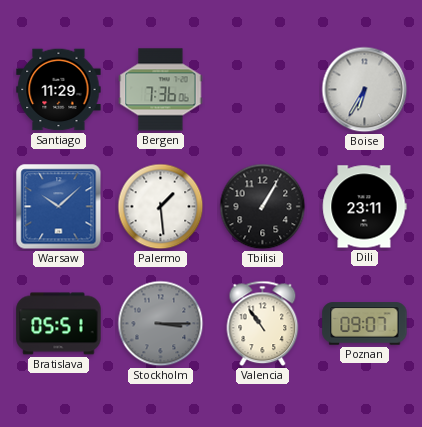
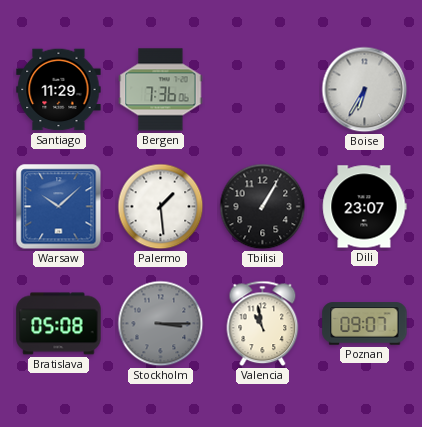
Dili: 23:11 -> 23:07
Bratislava: 05:51 -> 05:08
Valencia: 10:54 -> 10:58
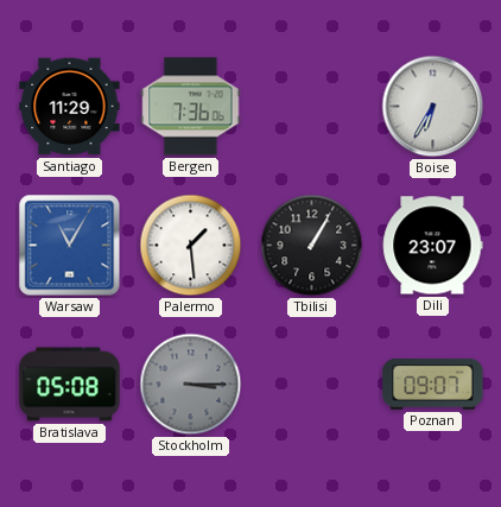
Warsaw: 10:08 -> 11:05
Valencia: 10:58 -> none
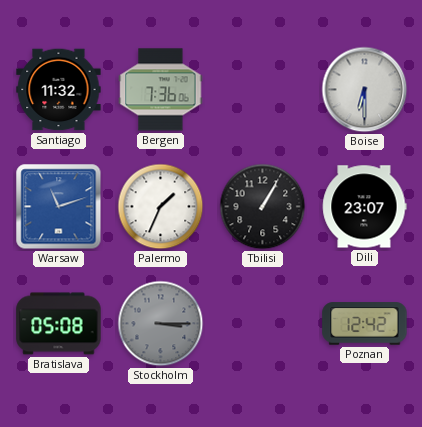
Santiago: 11:29 -> 11:32
Boise: 6:35 -> 6:30
Warsaw: 11:05 -> 11:12
Palermo: 1:29 -> 1:34
Poznan: 09:07 -> 12:42
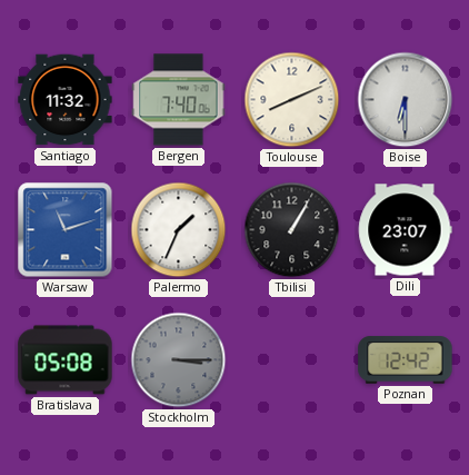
Bergen: 7:36 -> 7:40
Toulouse: none -> 8:11
